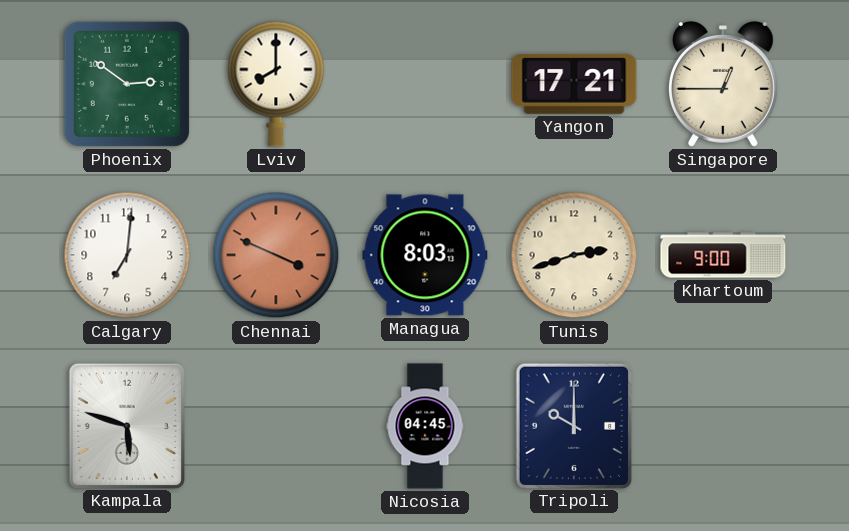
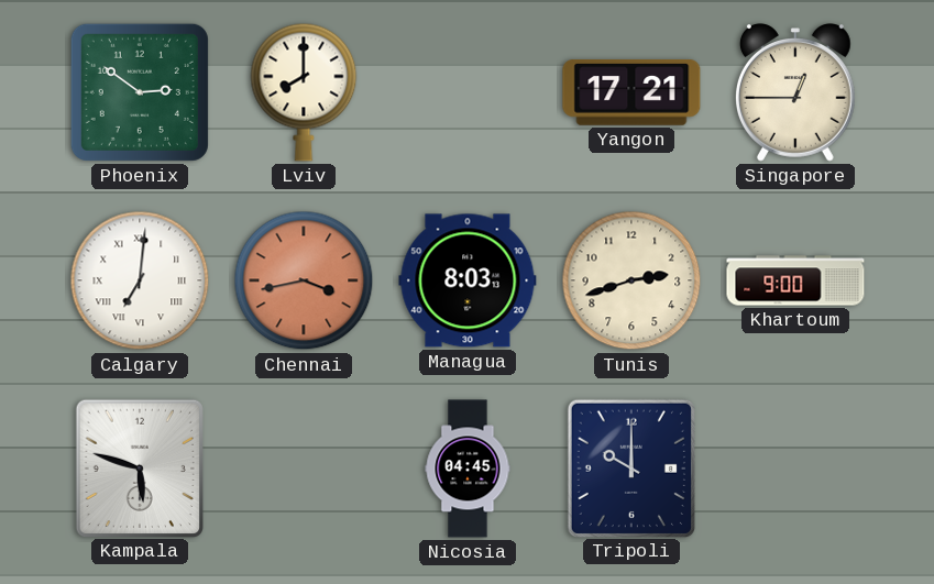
Calgary numerals: Arabic -> Roman
Chennai: 3:49 -> 3:43
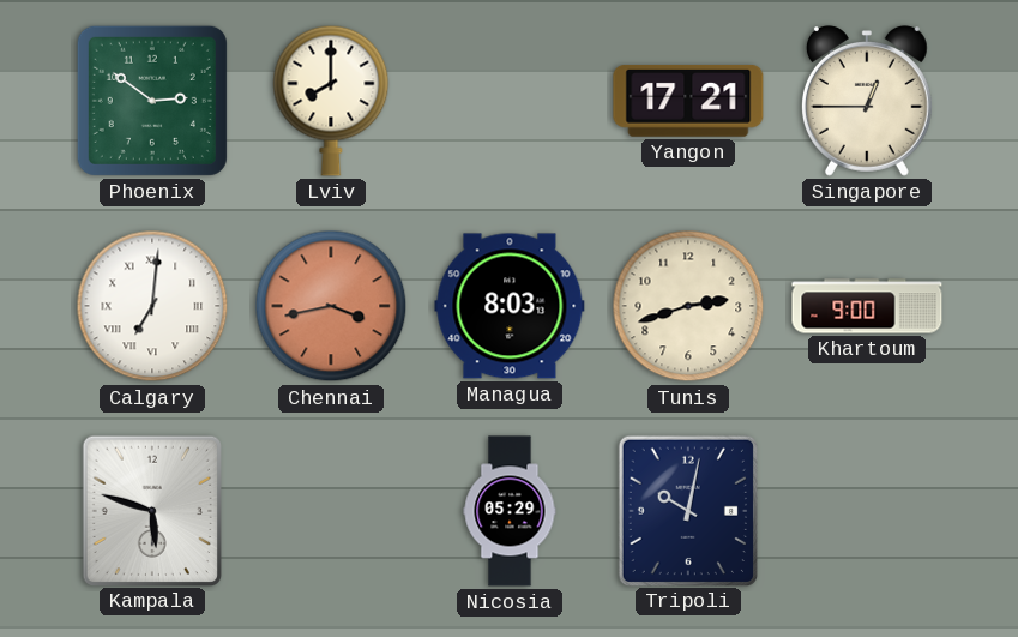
Nicosia: 04:45 -> 05:29
Tripoli: 10:00 -> 10:02
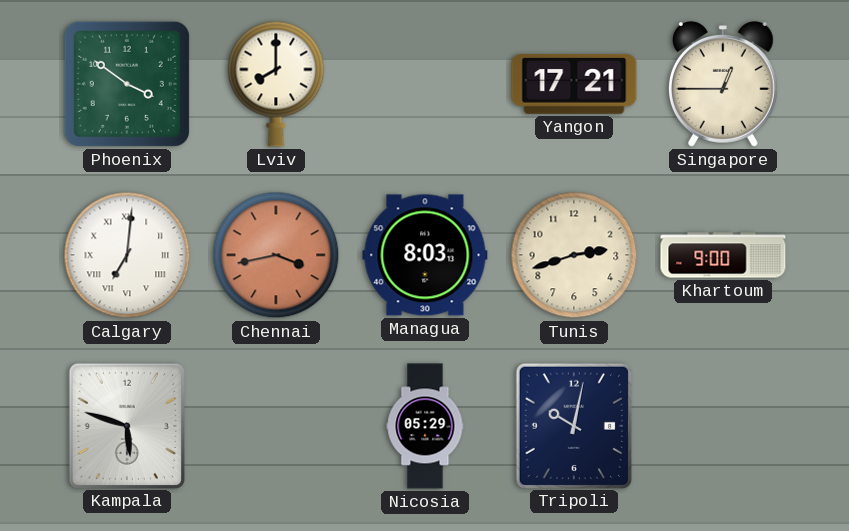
Phoenix: 2:51 -> 3:51
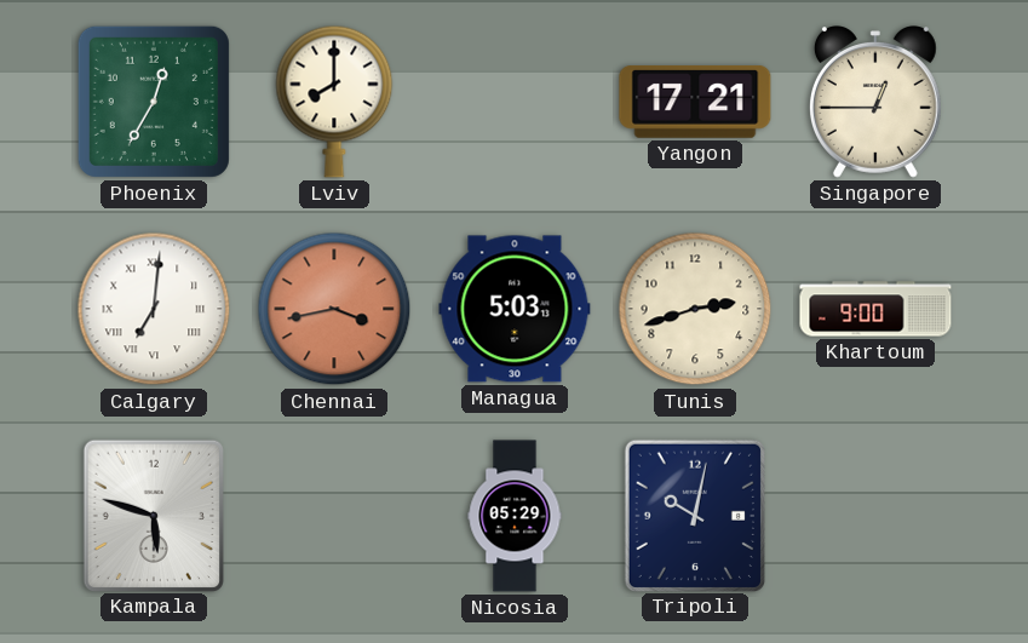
Phoenix: 3:51 -> 12:35
Managua: 8:03 -> 5:03
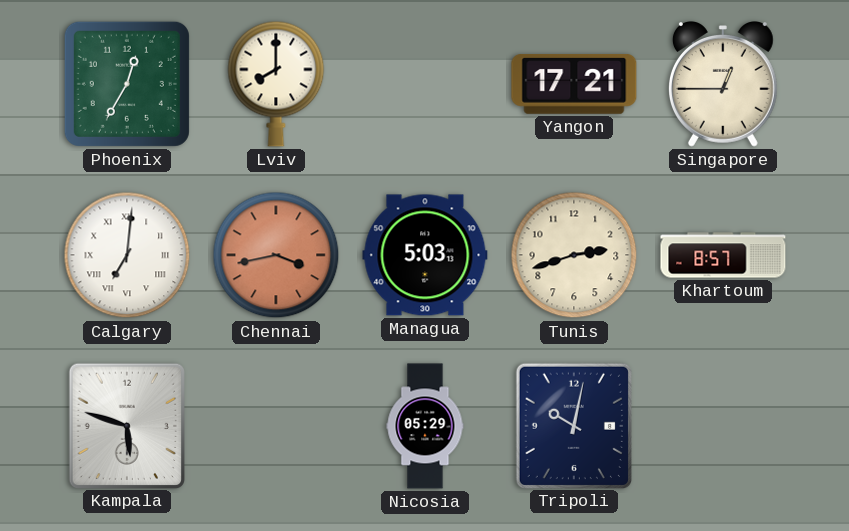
Khartoum: 9:00 -> 8:57
